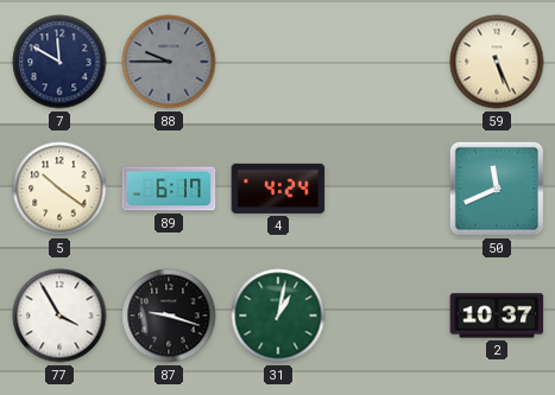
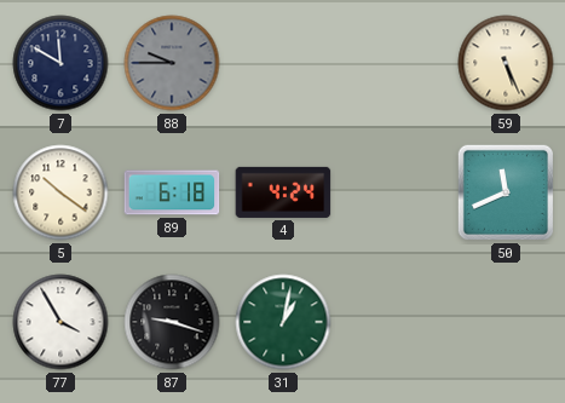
89: 6:17 -> 6:18
2: 10:37 -> none
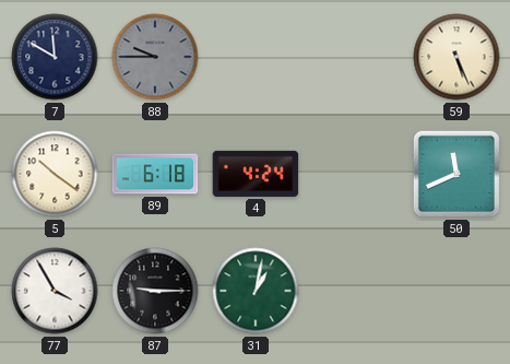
87: 9:18 -> 9:15
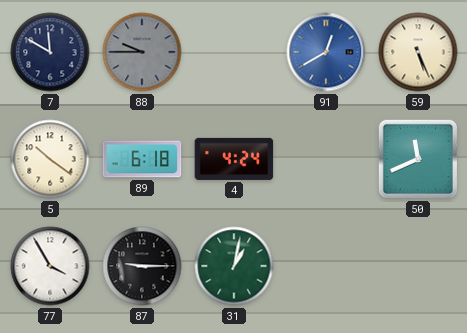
91: none -> 12:40
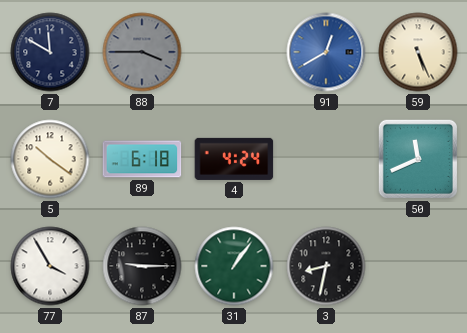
88: 9:45 -> 3:45
31: 1:02 -> 1:06
3: none -> 8:32
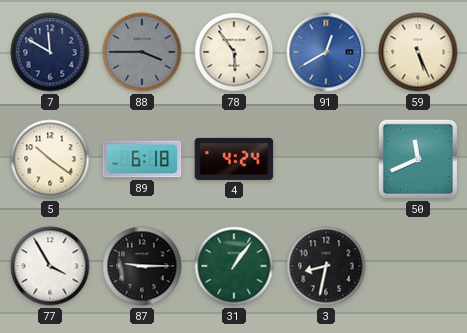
78: none -> 5:54
